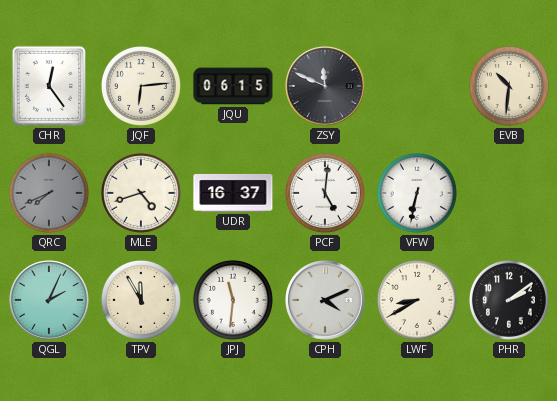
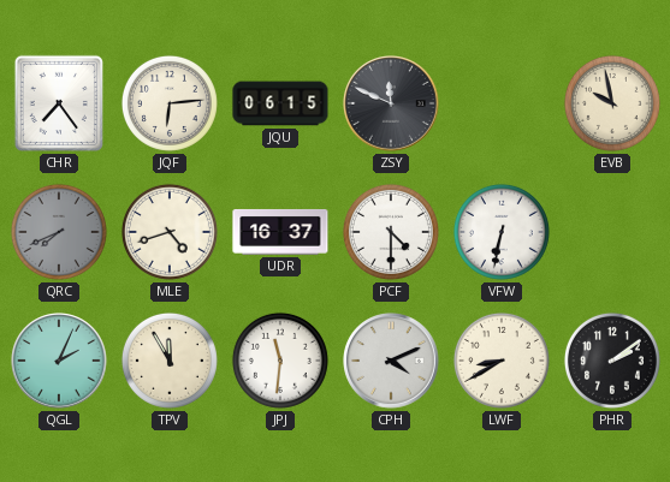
CHR: 12:24 -> 7:24
EVB: 10:31 -> 9:58
PCF: 5:01 -> 4:30
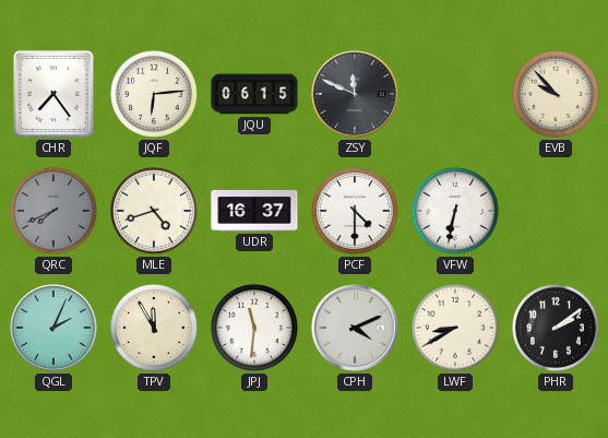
EVB: 9:58 -> 9:53
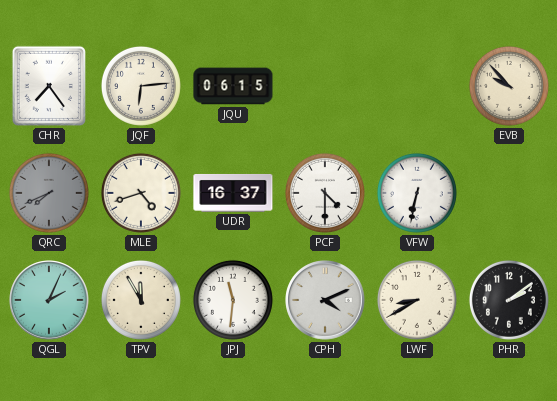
ZSY: 11:49 -> none
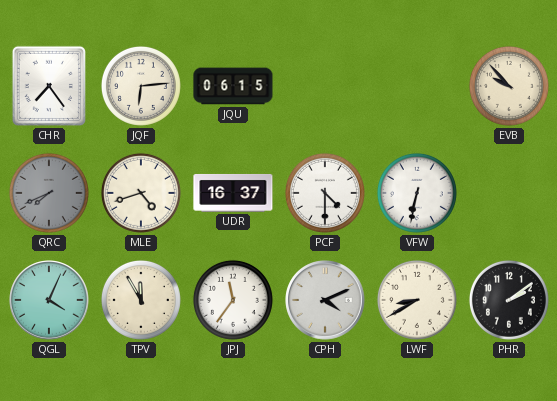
QGL: 2:04 -> 4:04
JPJ: 11:31 -> 11:36
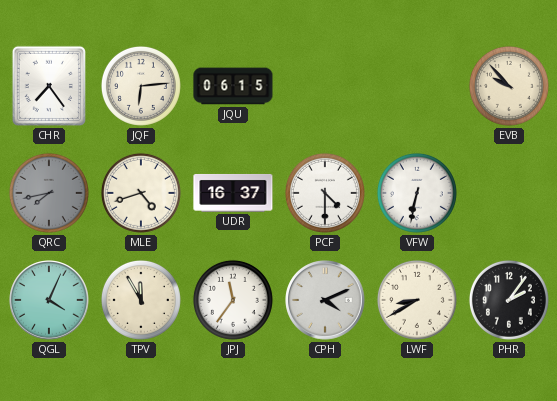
QRC: 7:41 -> 7:43
PHR: 2:09 -> 2:06
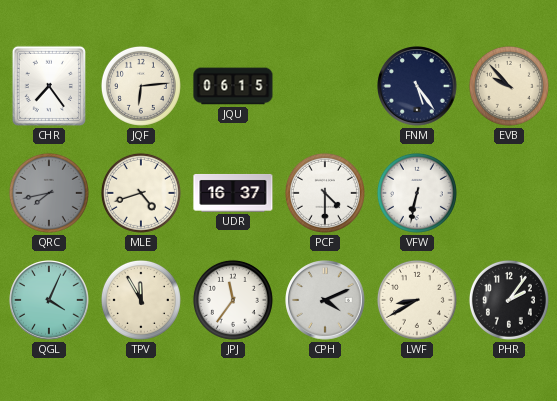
FNM: none -> 5:24
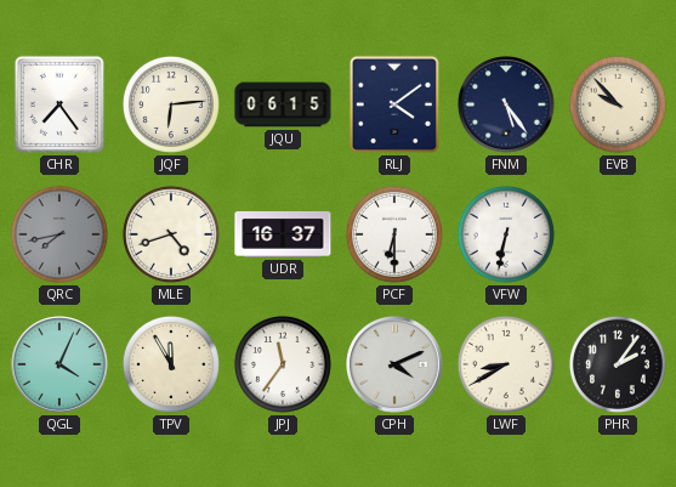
RLJ: none -> 4:09
PCF: 4:30 -> 6:30
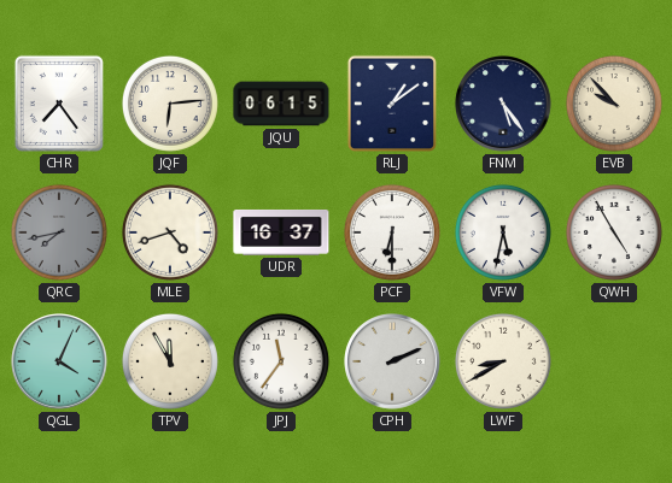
RLJ: 4:09 -> 1:09
VFW: 6:32 -> 5:32
QWH: none -> 4:55
CPH: 4:11 -> 2:11
PHR: 2:06 -> none
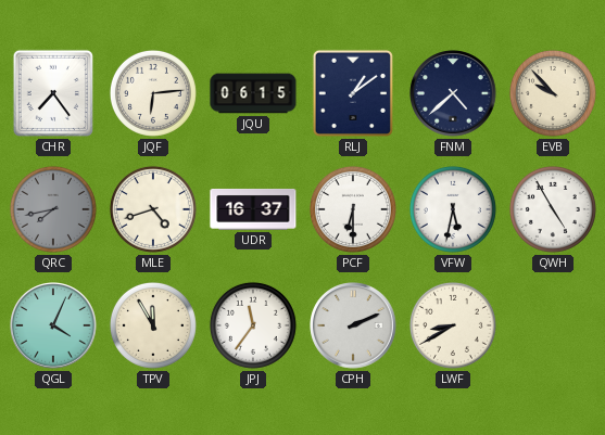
FNM: 5:24 -> 4:38
